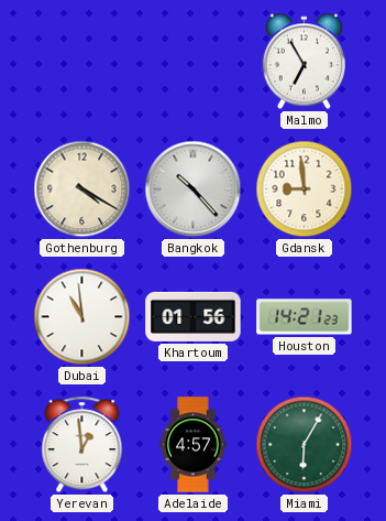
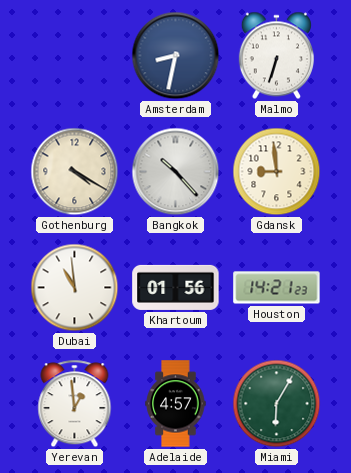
Amsterdam: none -> 8:32
Malmo: 6:55 -> 6:33
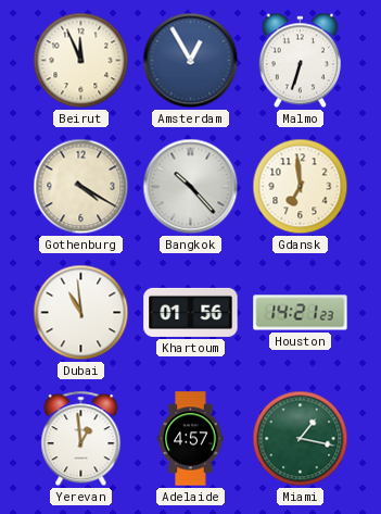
Beirut: none -> 11:56
Amsterdam: 8:32 -> 12:55
Gdansk: 8:59 -> 6:59
Miami: 6:05 -> 1:17
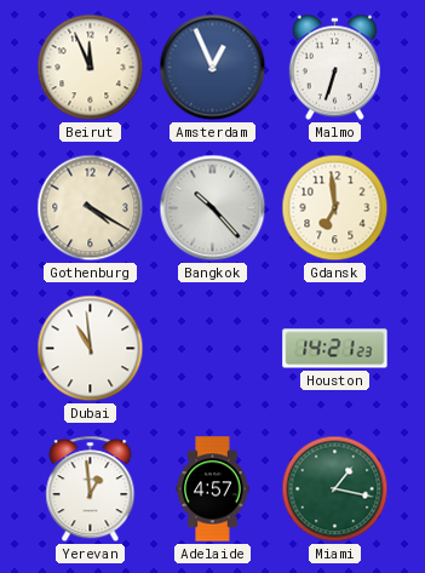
Amsterdam: 12:55 -> 12:56
Khartoum: 01:56 -> none
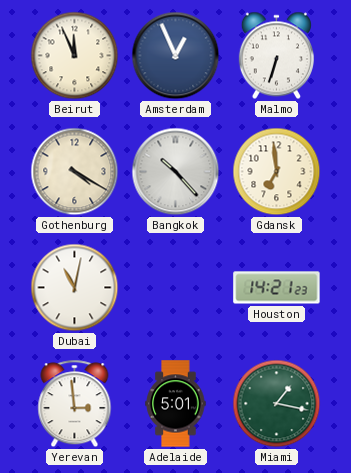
Dubai: 10:59 -> 11:02
Yerevan: 12:59 -> 2:59
Adelaide: 4:57 -> 5:01
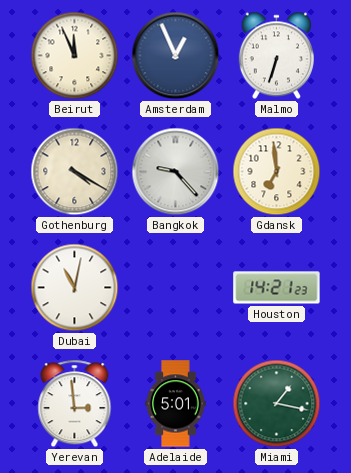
Bangkok: 10:23 -> 9:23
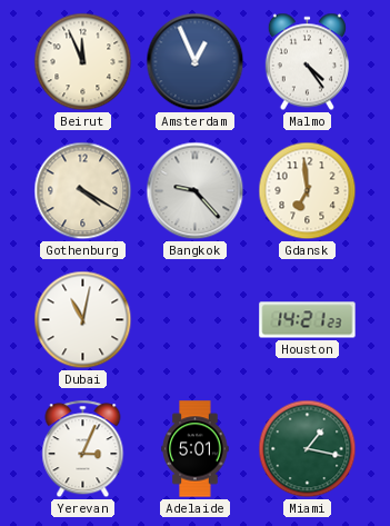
Malmo: 6:33 -> 4:24
Yerevan: 2:59 -> 3:04
